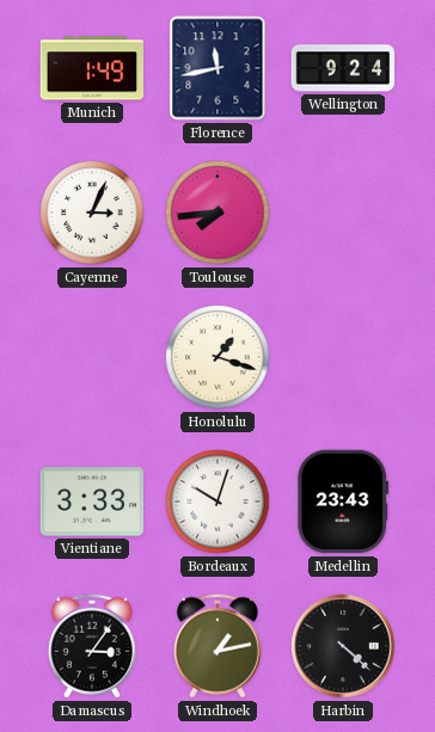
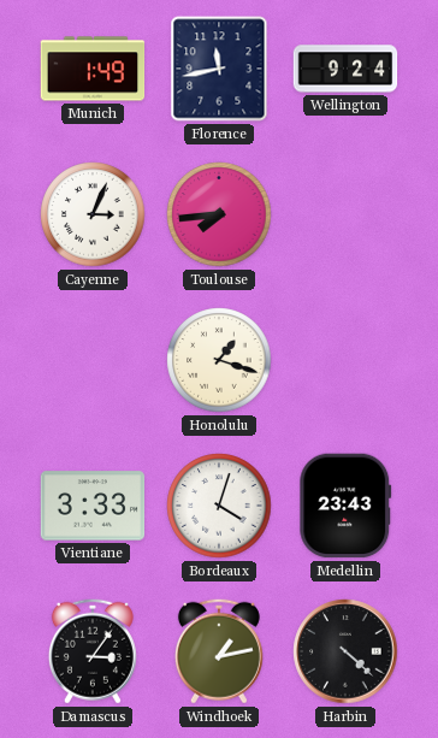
Bordeaux: 10:03 -> 4:03
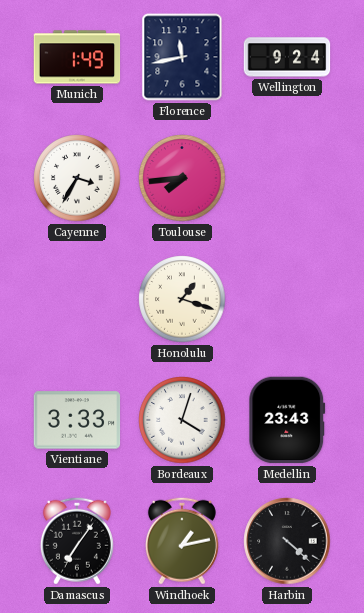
Cayenne: 3:04 -> 3:35
Damascus: 3:06 -> 7:06
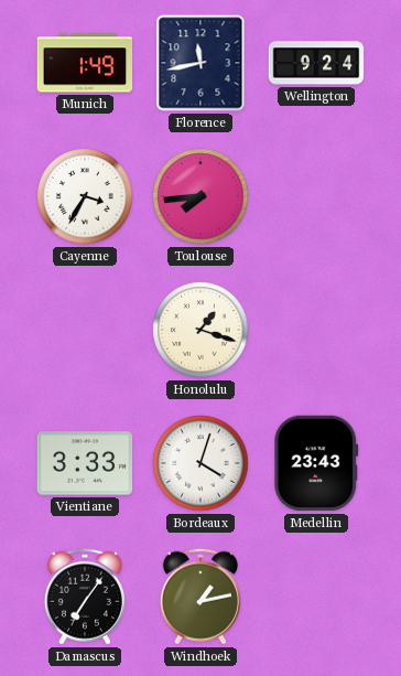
Harbin: 4:22 -> none
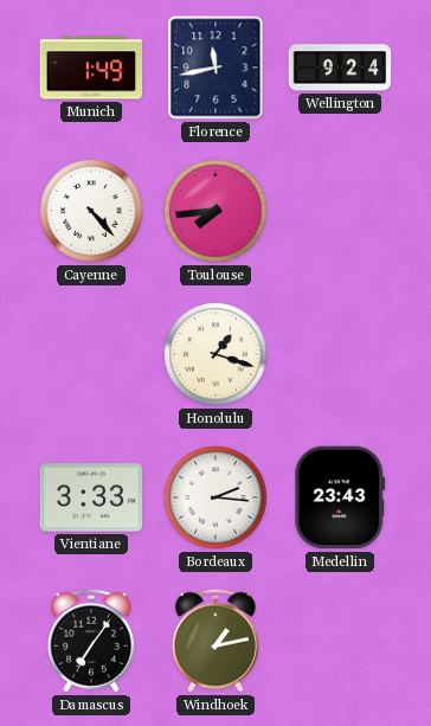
Cayenne: 3:35 -> 4:23
Bordeaux: 4:03 -> 2:16
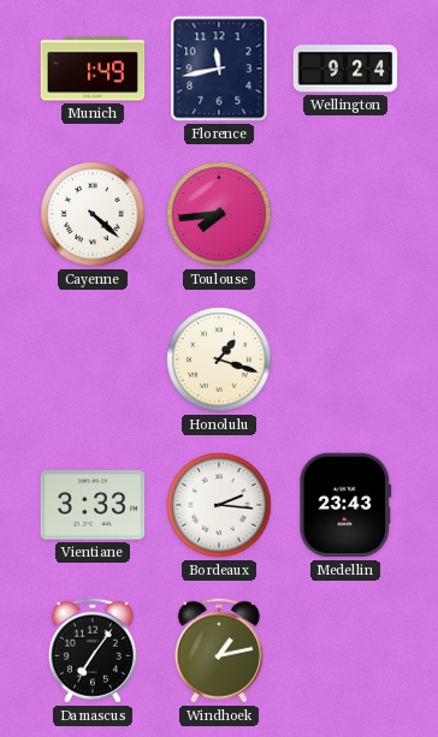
Cayenne: 4:23 -> 4:22
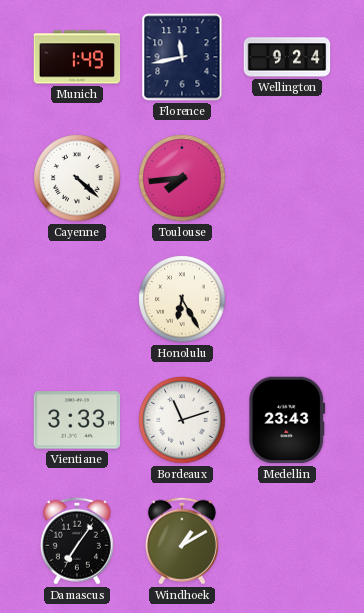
Honolulu: 1:18 -> 6:25
Bordeaux: 2:16 -> 11:12
Windhoek: 1:13 -> 1:10
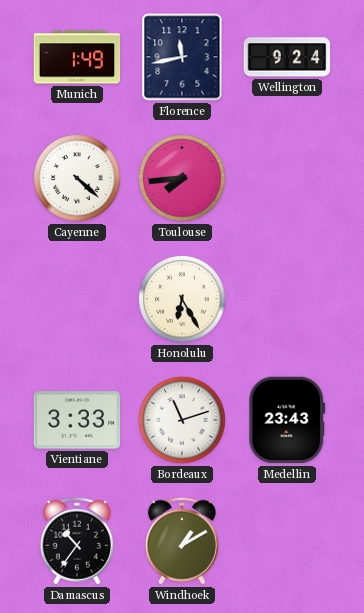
Damascus: 7:06 -> 10:36
